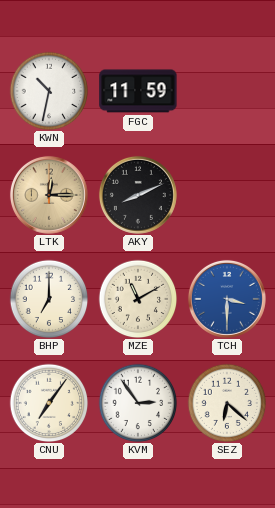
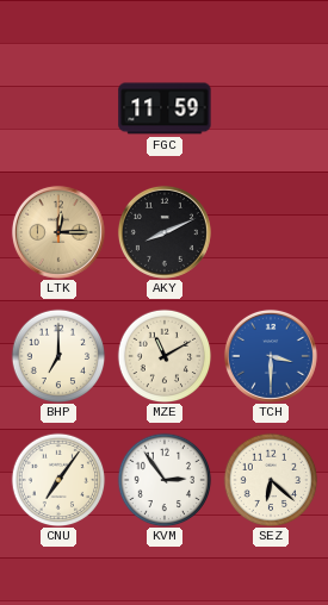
KWN: 10:32 -> none
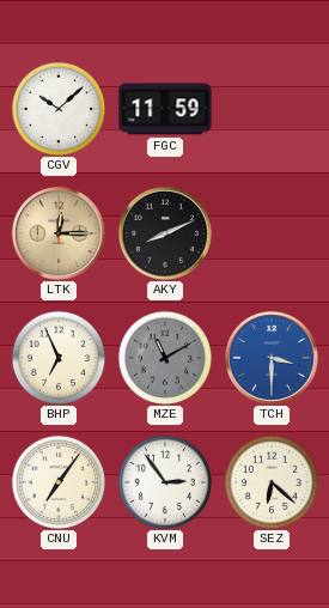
CGV: none -> 10:08
BHP: 7:00 -> 6:56
MZE dial: cream -> grey
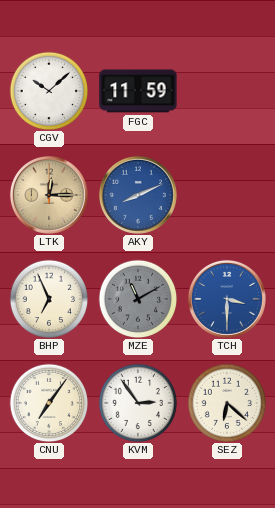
AKY dial: black -> blue
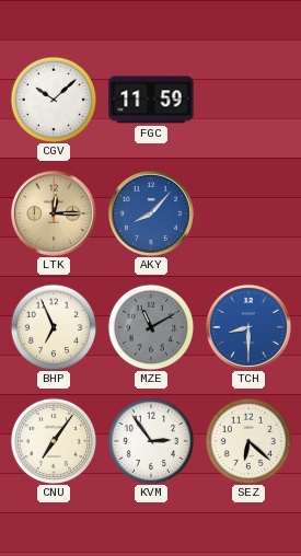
AKY: 8:11 -> 8:07
TCH: 3:30 -> 8:30
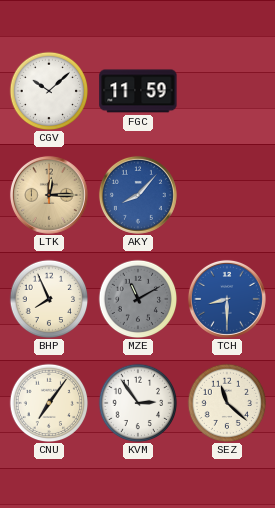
BHP: 6:56 -> 7:56
SEZ: 6:22 -> 11:22
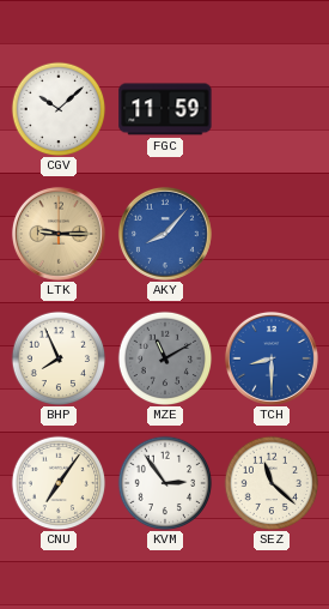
LTK: 12:15 -> 9:15
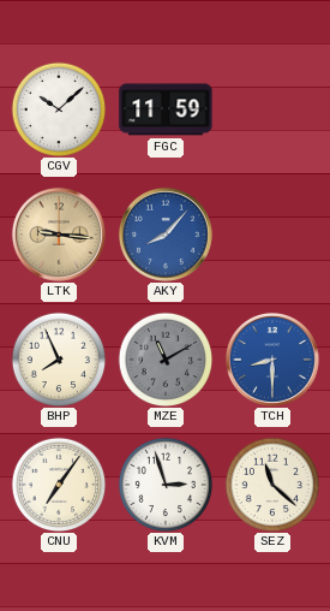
LTK: 9:15 -> 9:16
KVM: 2:54 -> 2:57
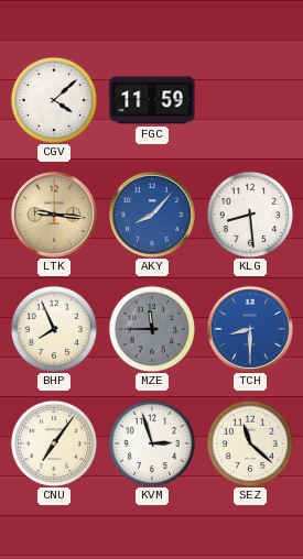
CGV: 10:08 -> 4:08
KLG: none -> 8:29
MZE: 11:10 -> 11:45
